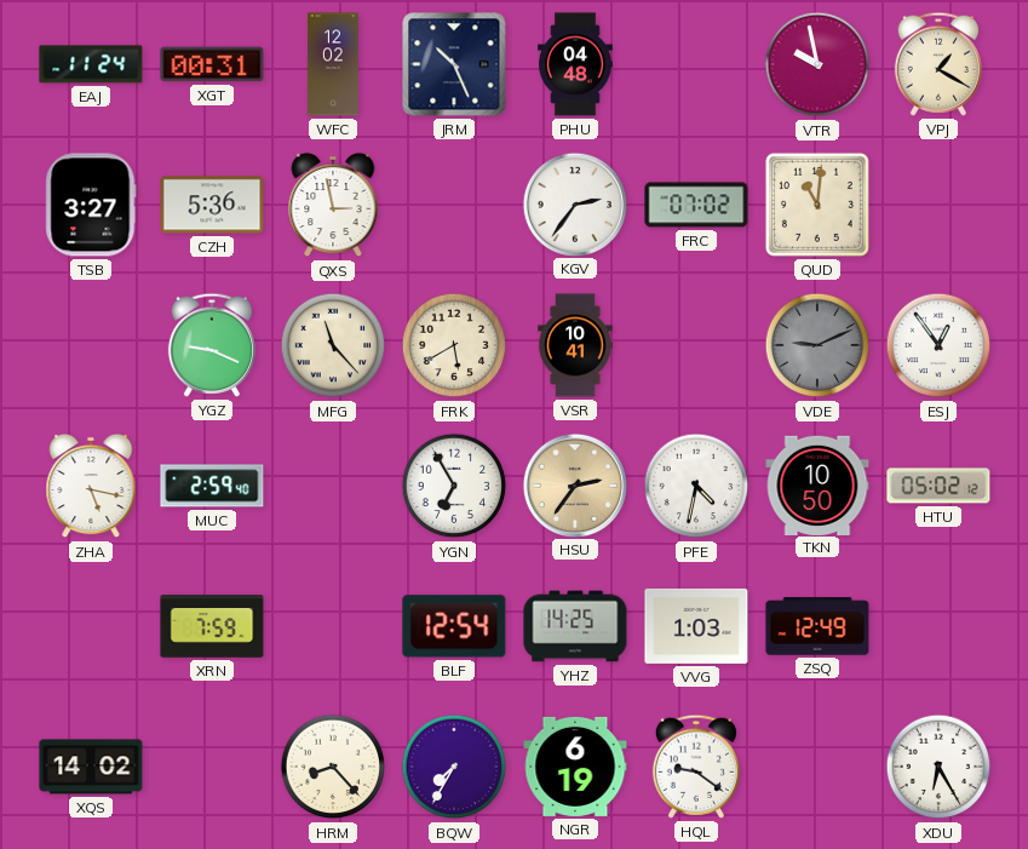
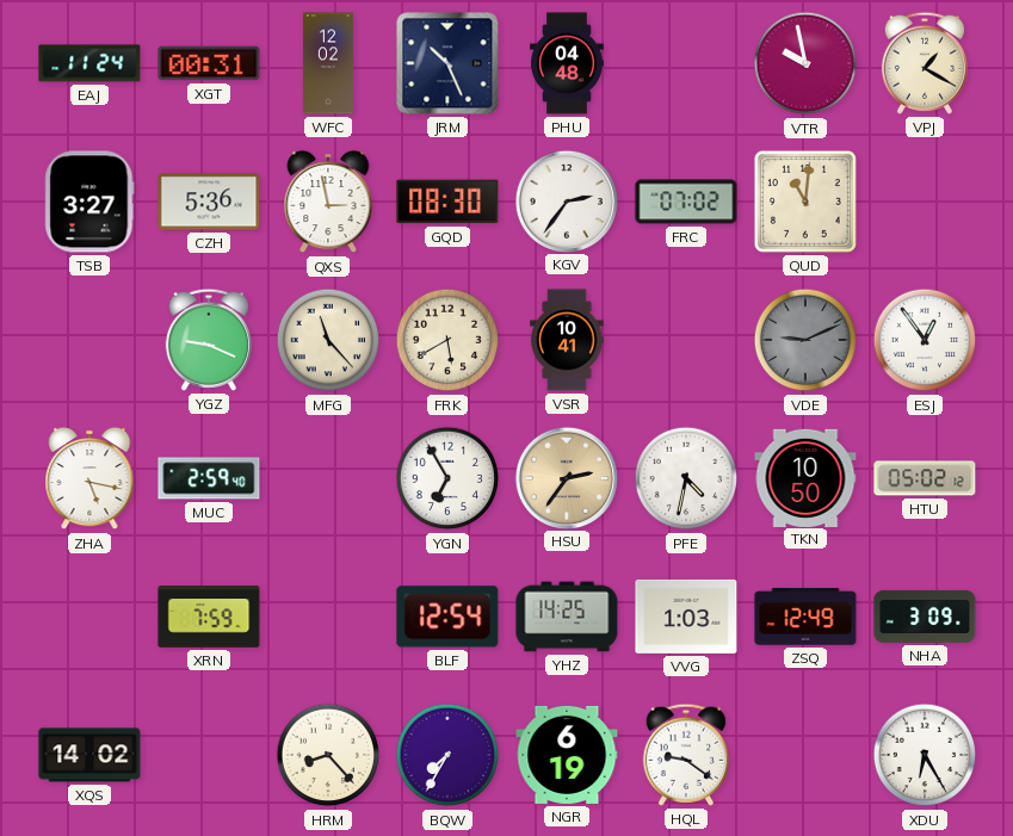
GQD: none -> 08:30
NHA: none -> 3:09
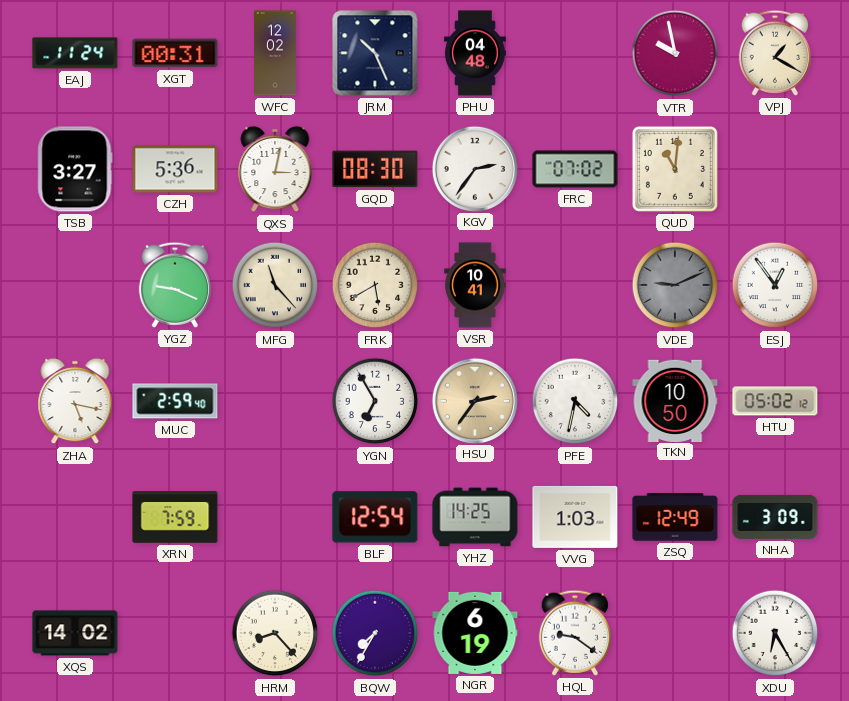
QXS: 2:58 -> 3:02
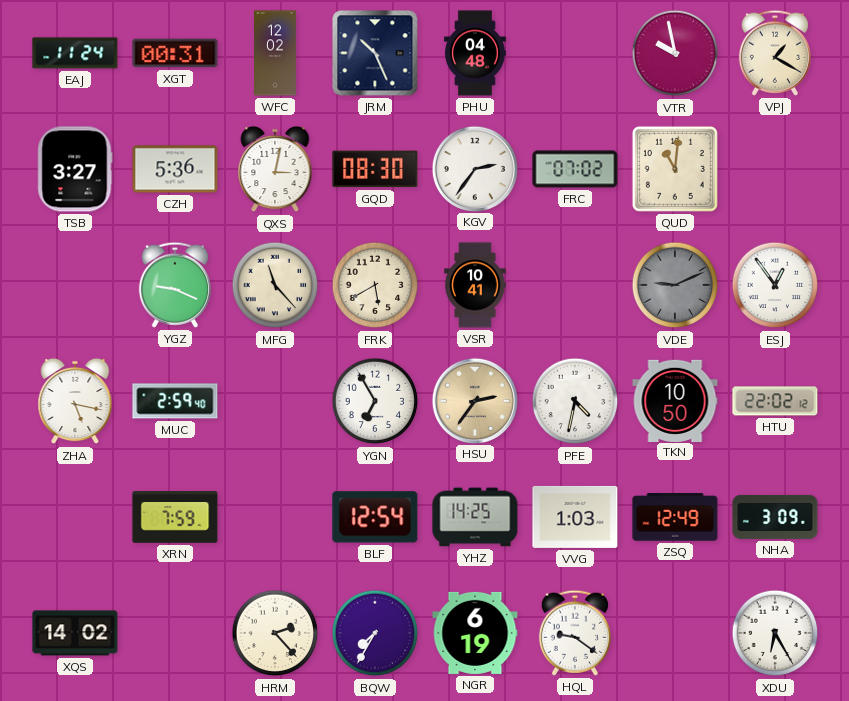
HTU: 05:02 -> 22:02
HRM: 8:23 -> 2:23
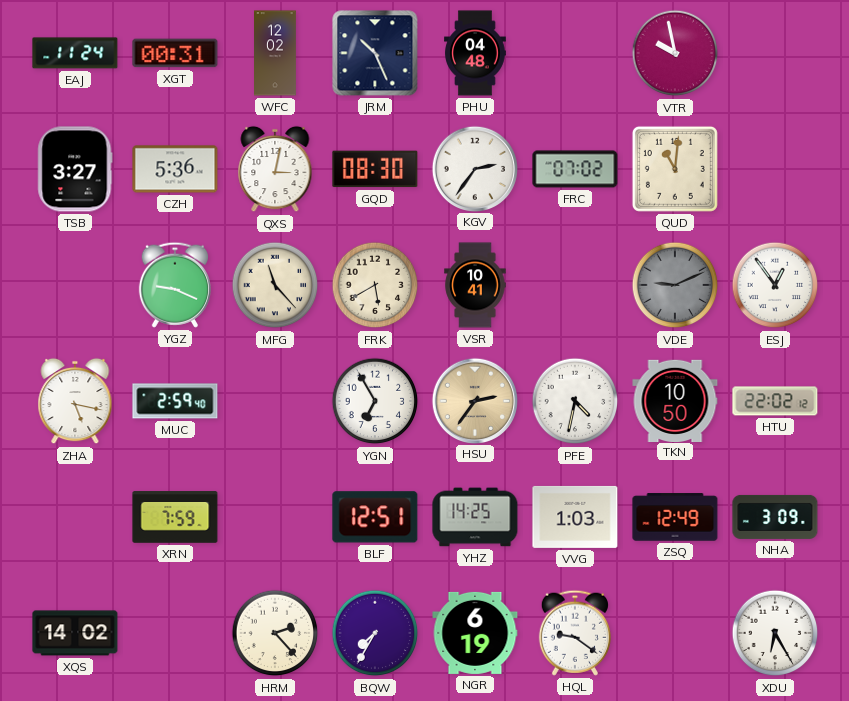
VPJ: 1:20 -> none
BLF: 12:54 -> 12:51
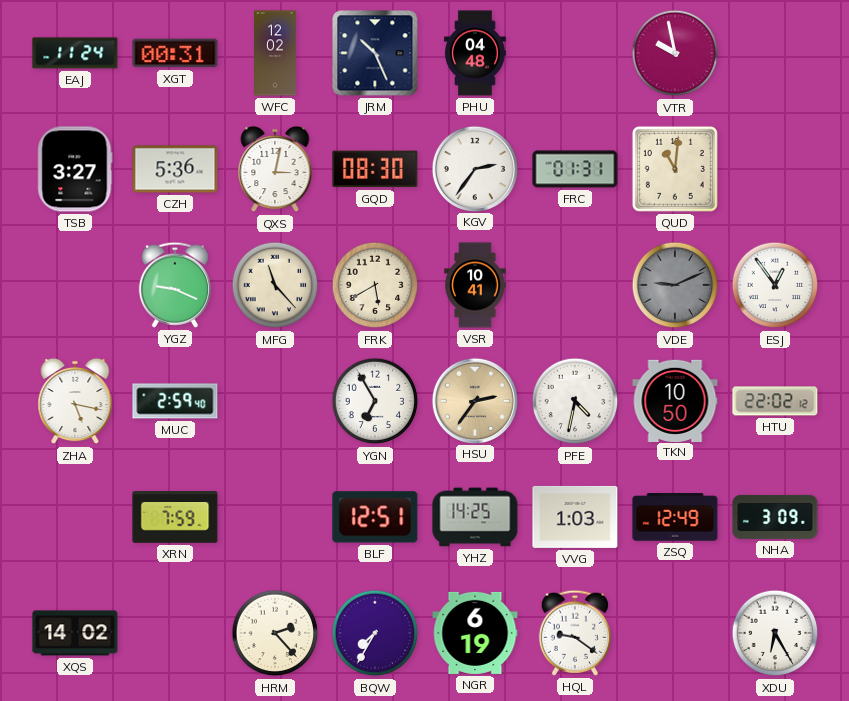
FRC: 07:02 -> 01:31
